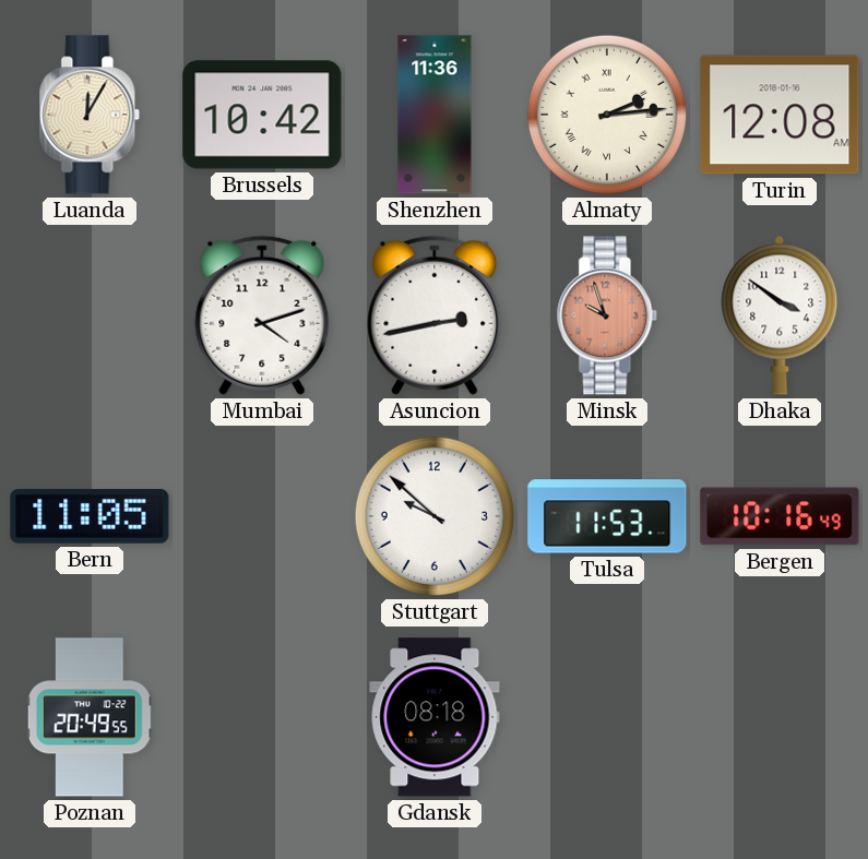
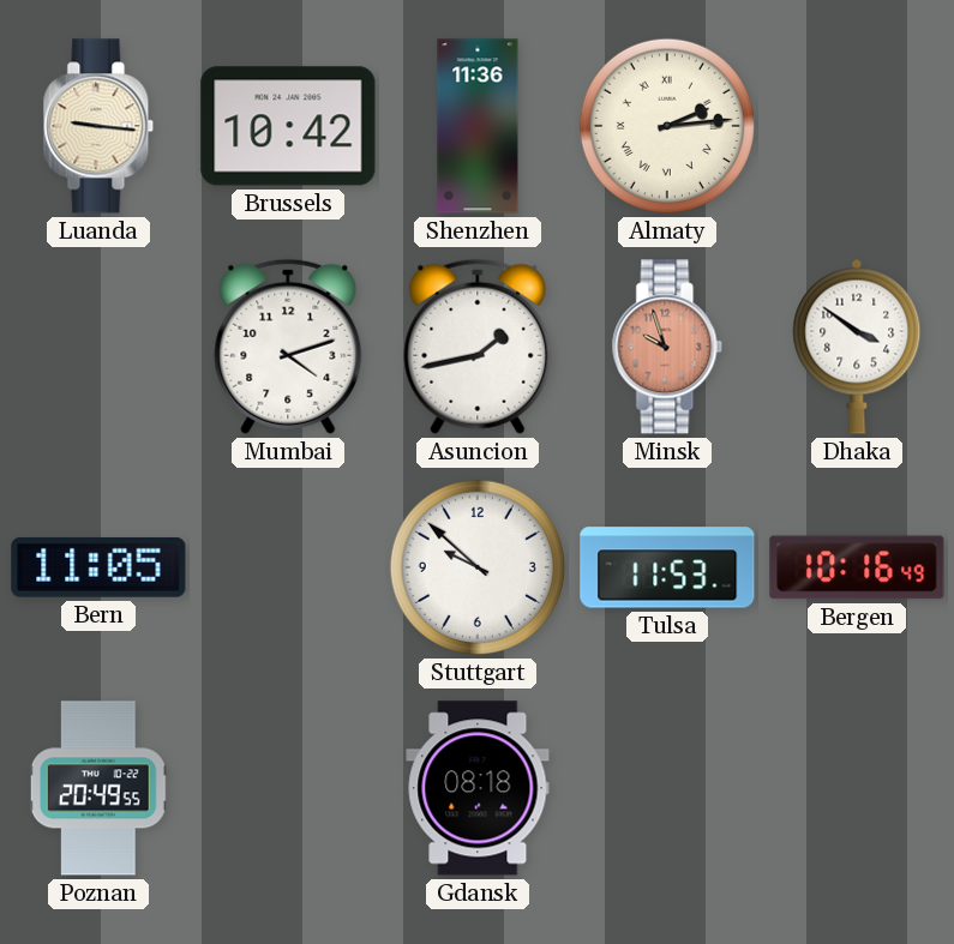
Luanda: 12:05 -> 9:16
Turin: 12:08 -> none
Asuncion: 2:43 -> 1:43
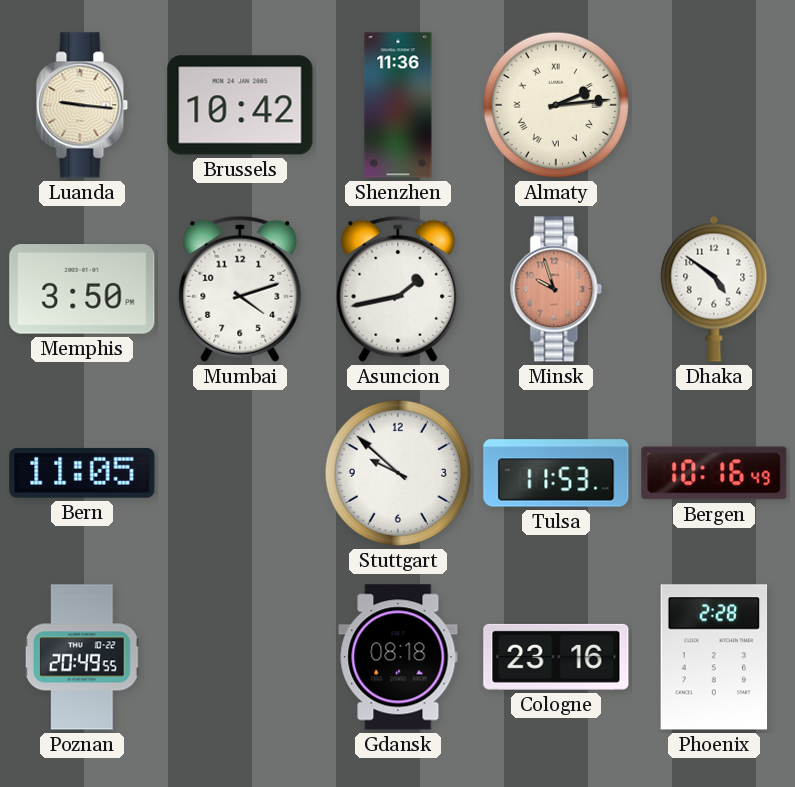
Memphis: none -> 3:50
Dhaka: 3:51 -> 4:51
Cologne: none -> 23:16
Phoenix: none -> 2:28
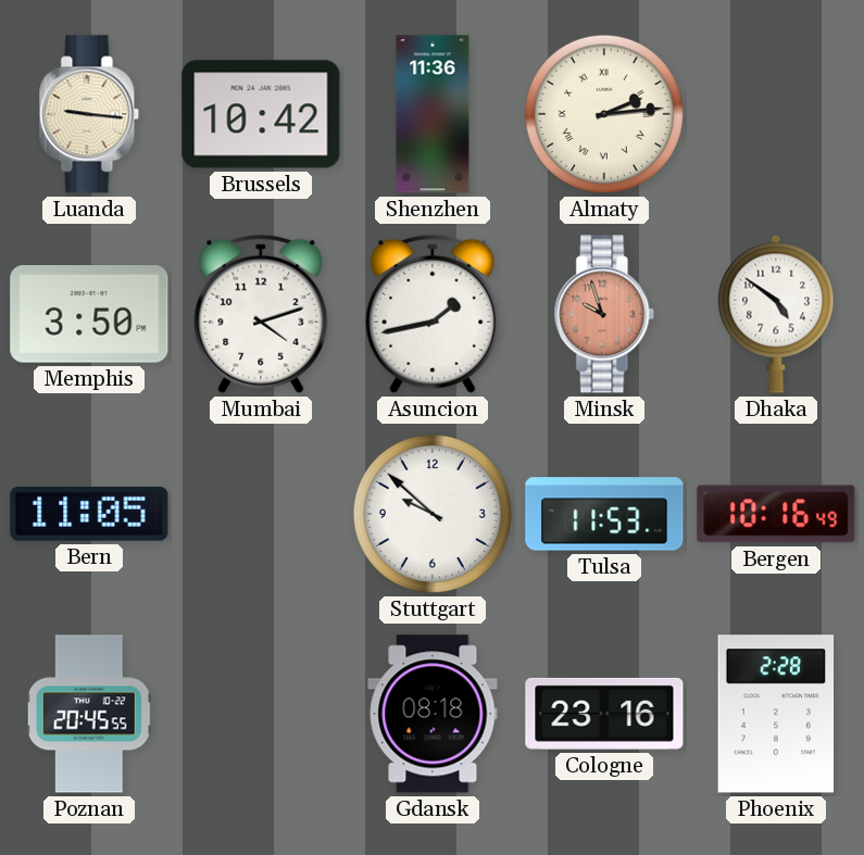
Poznan: 20:49 -> 20:45
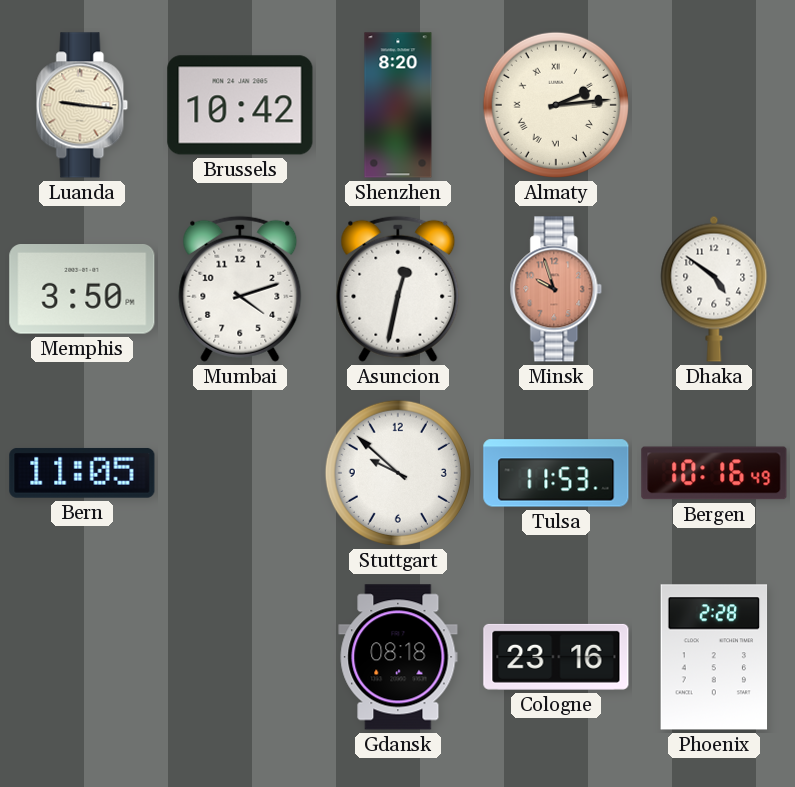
Shenzhen: 11:36 -> 8:20
Asuncion: 1:43 -> 12:32
Poznan: 20:45 -> none
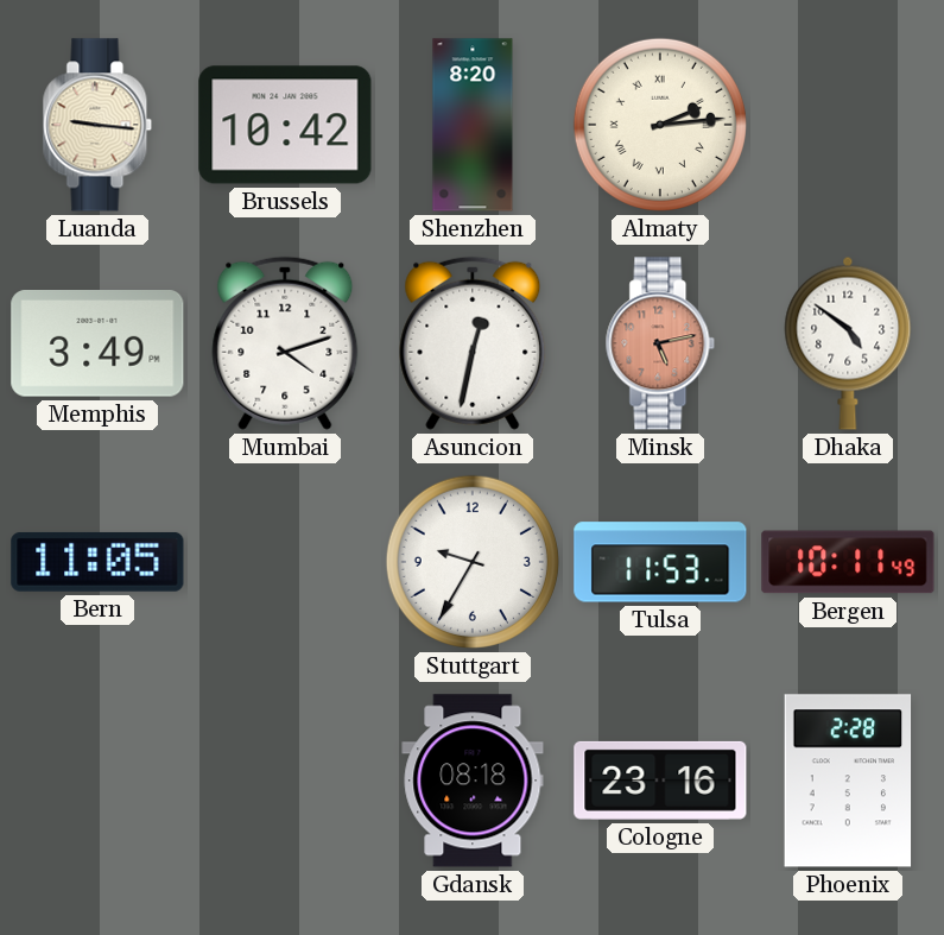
Memphis: 3:50 -> 3:49
Minsk: 9:57 -> 5:13
Stuttgart: 9:52 -> 9:35
Bergen: 10:16 -> 10:11
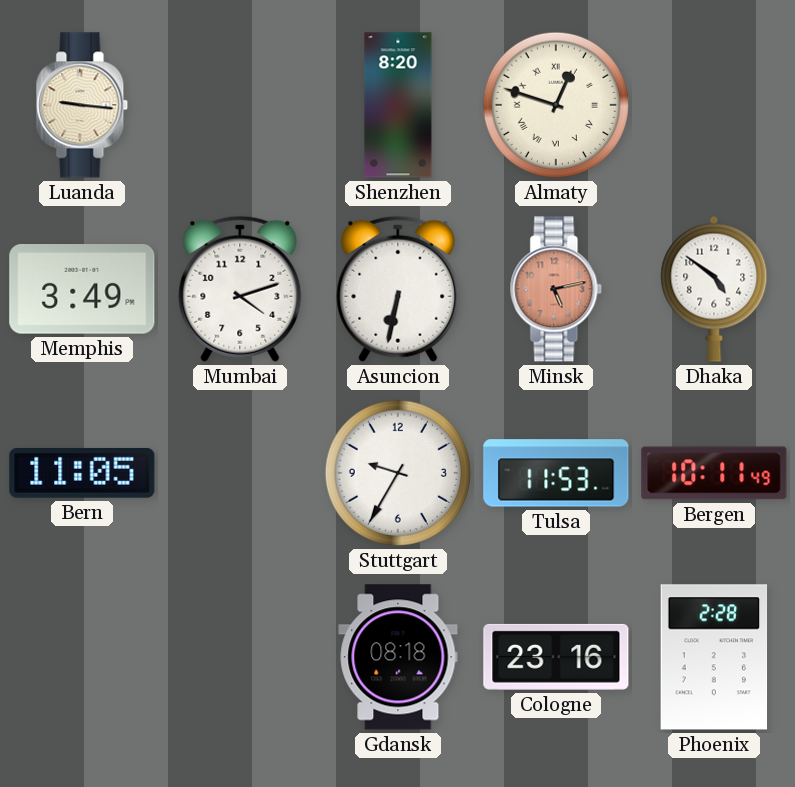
Brussels: 10:42 -> none
Almaty: 2:14 -> 12:48
Asuncion: 12:32 -> 6:32
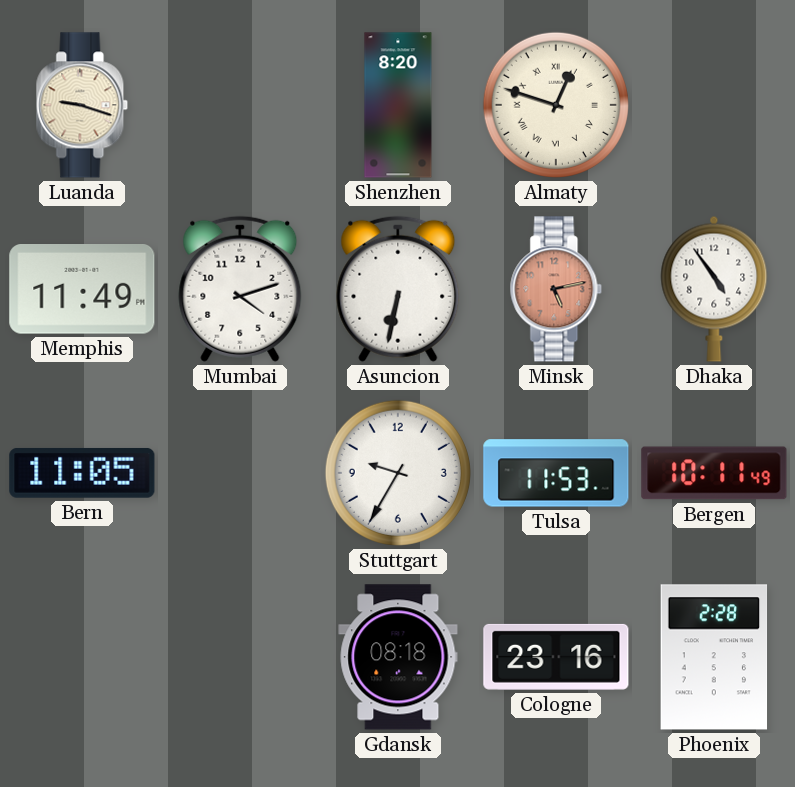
Luanda: 9:16 -> 9:18
Memphis: 3:49 -> 11:49
Dhaka: 4:51 -> 4:54
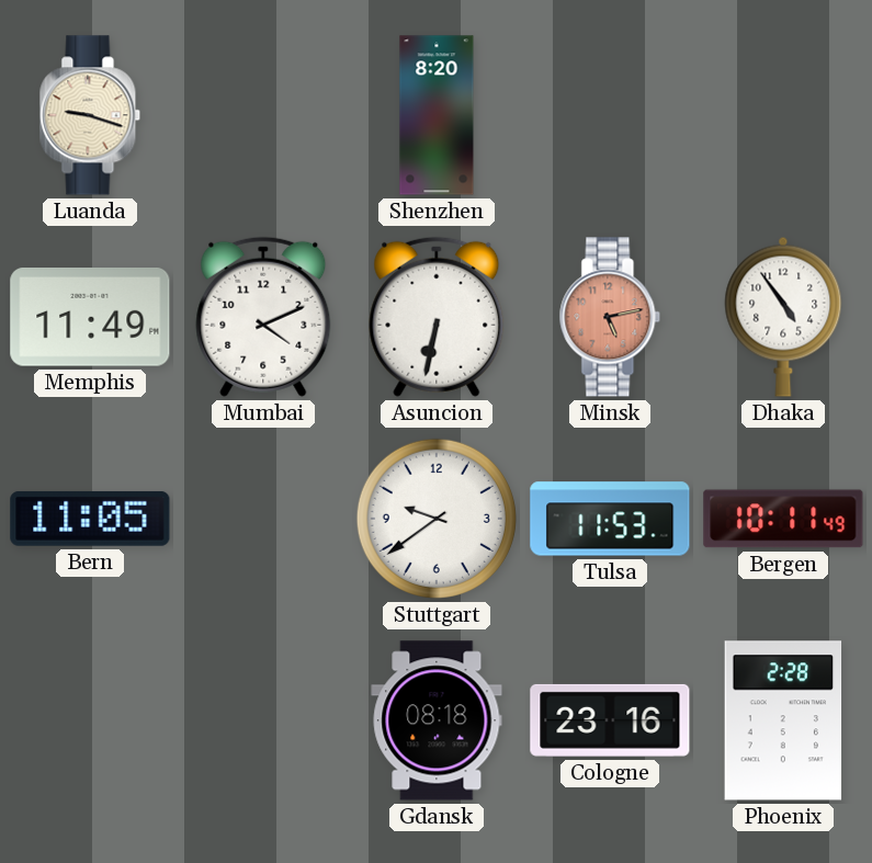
Almaty: 12:48 -> none
Mumbai: 4:12 -> 4:11
Stuttgart: 9:35 -> 9:39
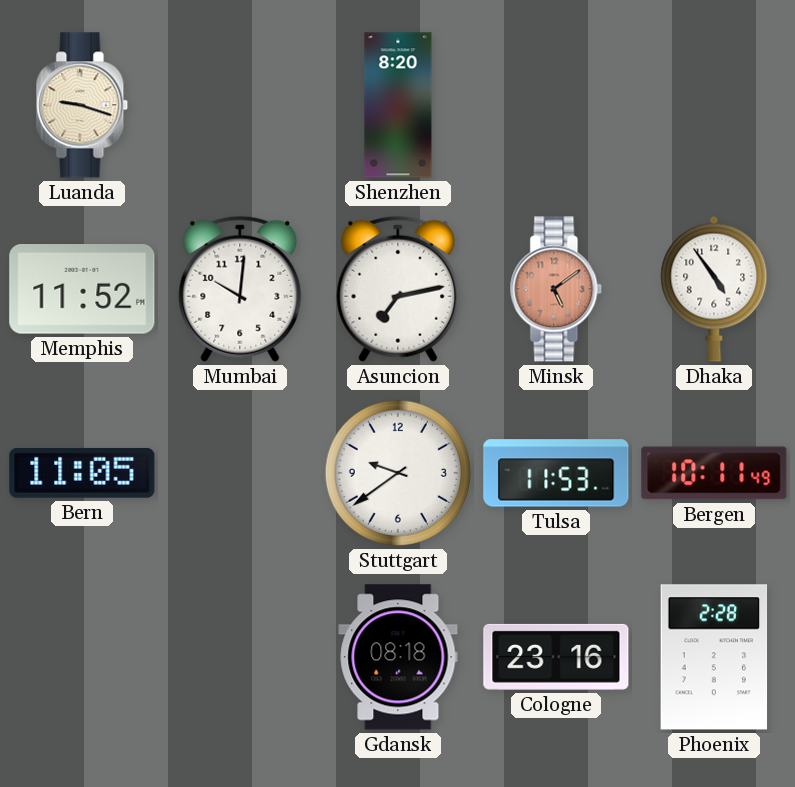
Memphis: 11:49 -> 11:52
Mumbai: 4:11 -> 10:01
Asuncion: 6:32 -> 7:13
Minsk: 5:13 -> 5:09
